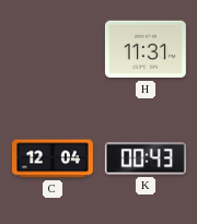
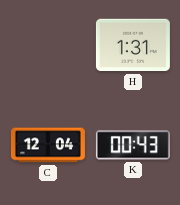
H: 11:31 -> 1:31
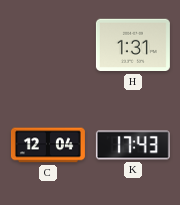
K: 00:43 -> 17:43
